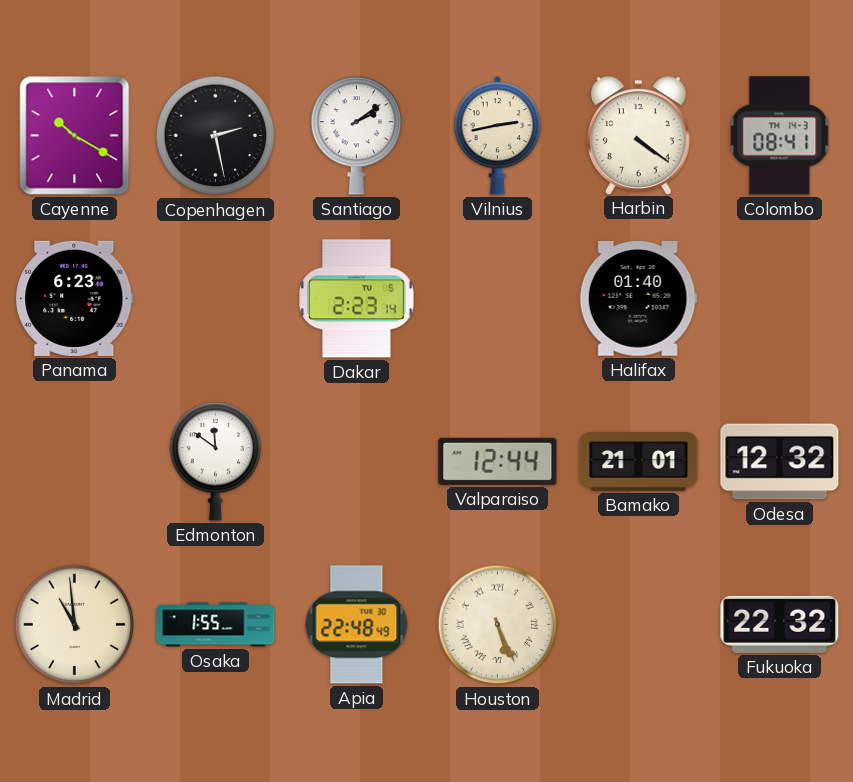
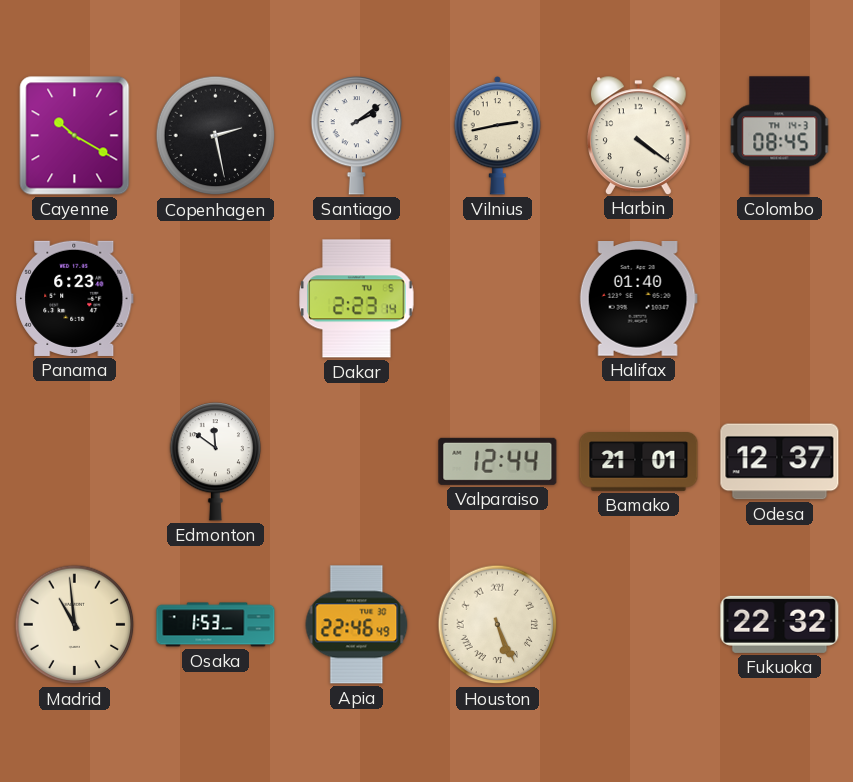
Colombo: 08:41 -> 08:45
Odesa: 12:32 -> 12:37
Osaka: 1:55 -> 1:53
Apia: 22:48 -> 22:46
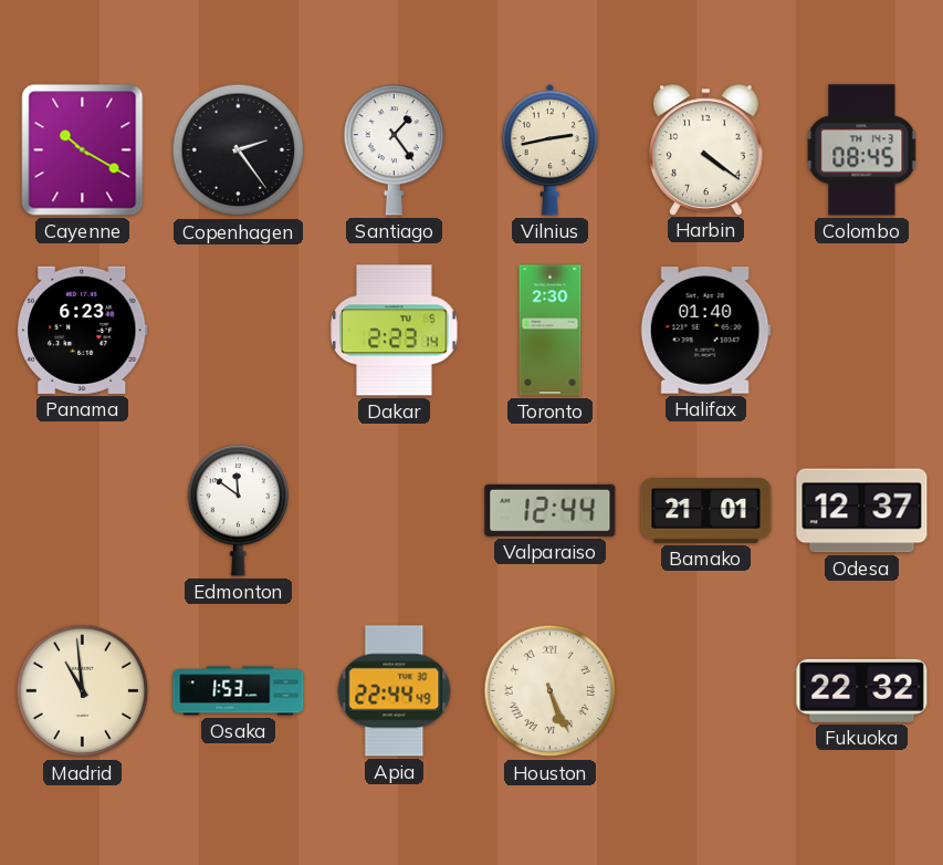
Copenhagen: 2:28 -> 2:24
Santiago: 2:09 -> 1:24
Toronto: none -> 2:30
Apia: 22:46 -> 22:44
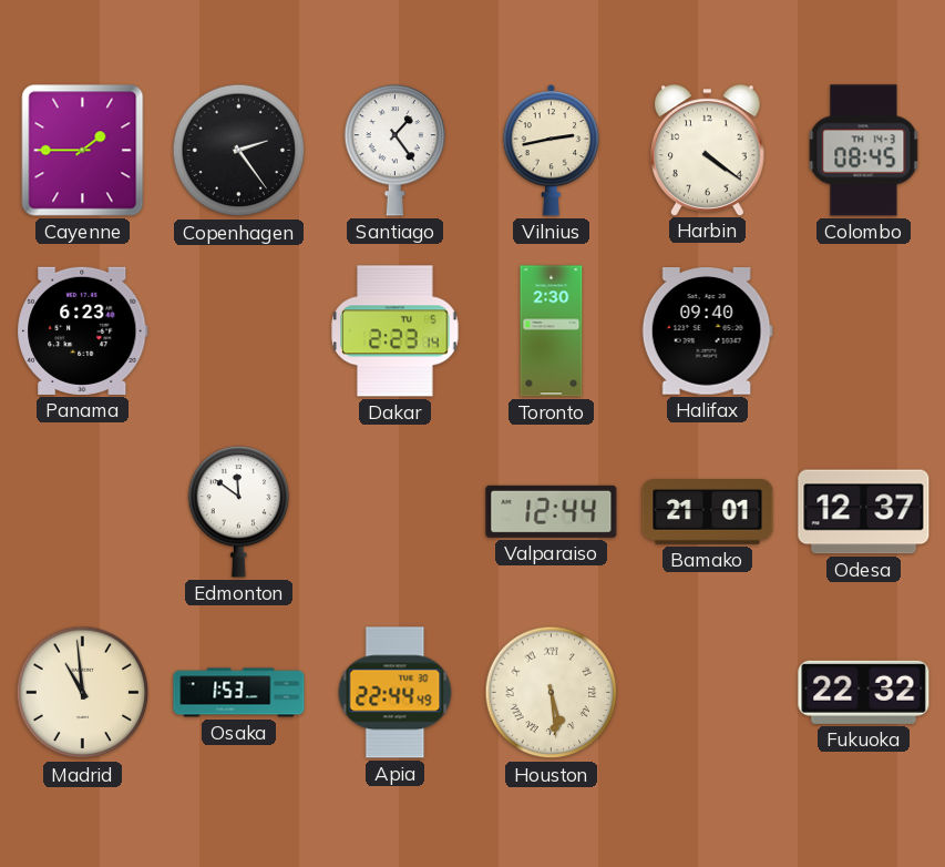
Cayenne: 10:20 -> 1:45
Halifax: 01:40 -> 09:40
Houston: 5:26 -> 5:29
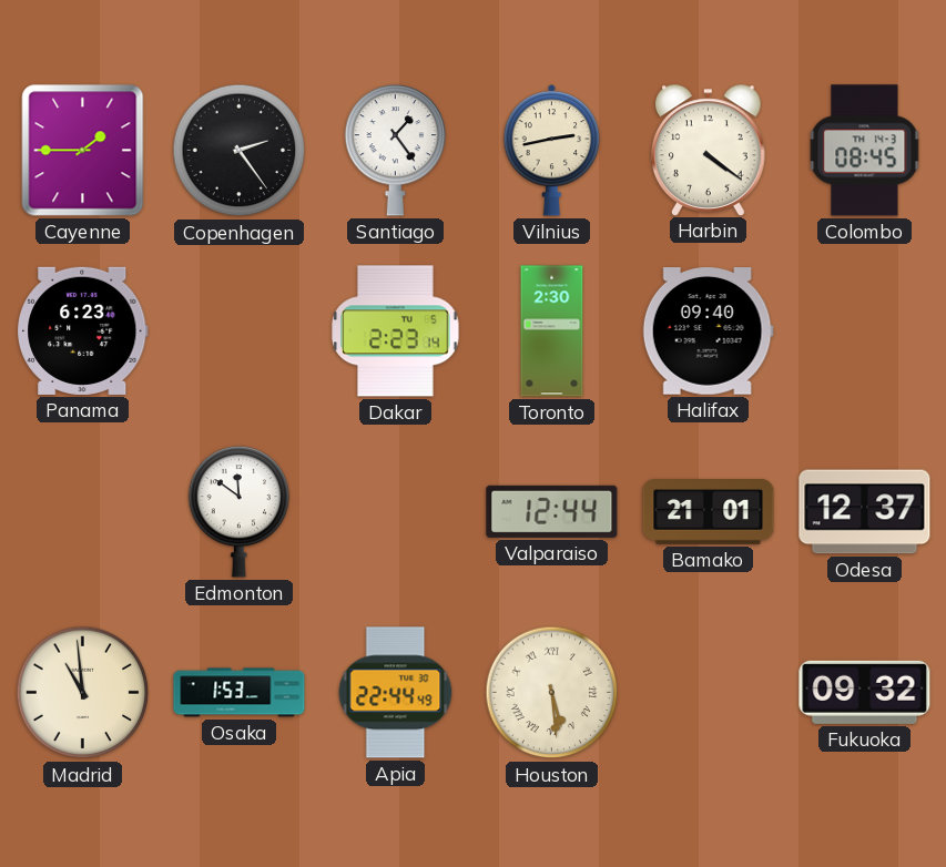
Fukuoka: 22:32 -> 09:32
